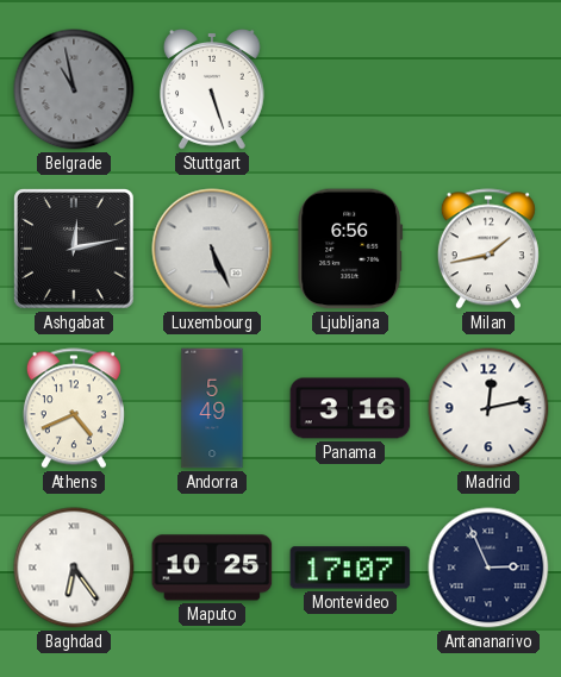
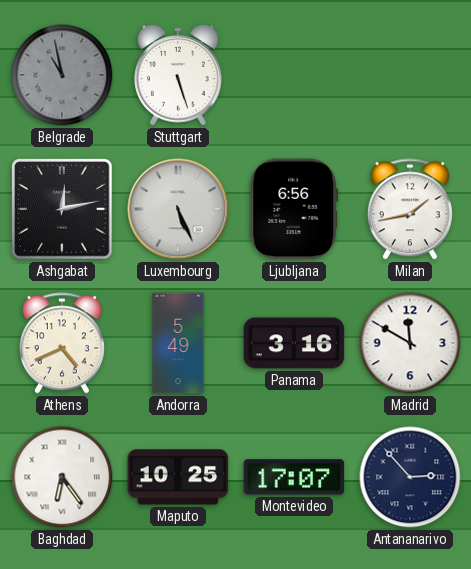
Madrid: 12:13 -> 11:50
Antananarivo: 2:56 -> 2:53
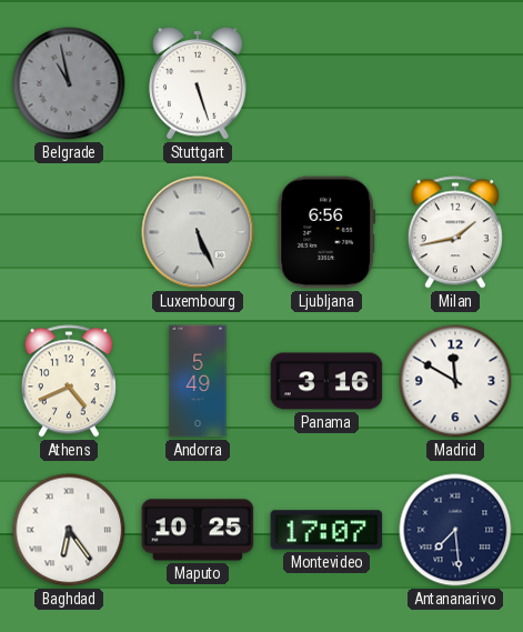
Ashgabat: 12:13 -> none
Antananarivo: 2:53 -> 7:29
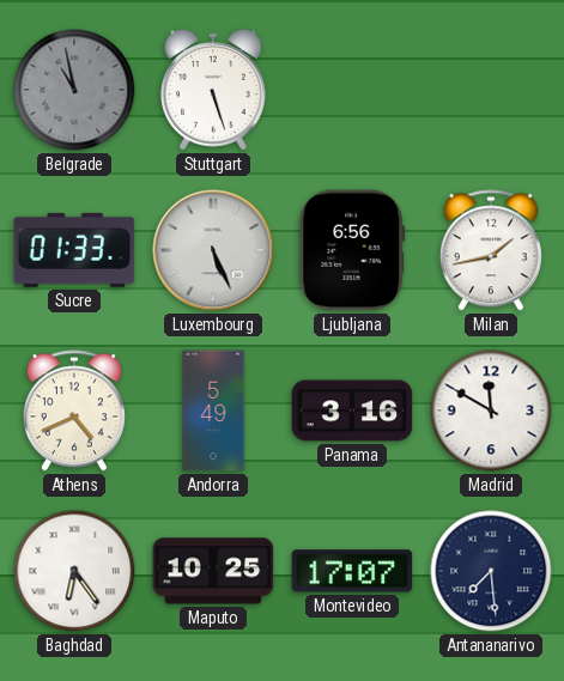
Sucre: none -> 01:33
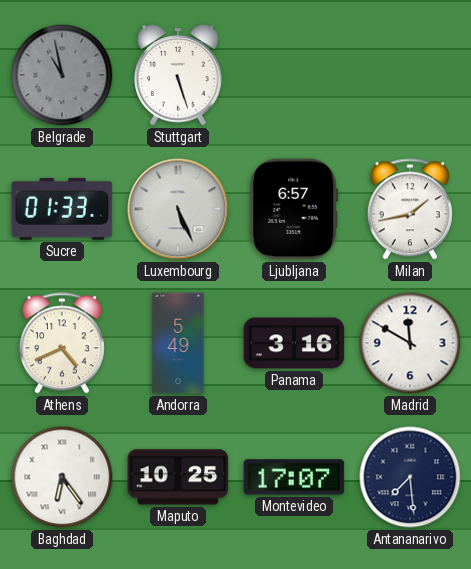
Ljubljana: 6:56 -> 6:57
